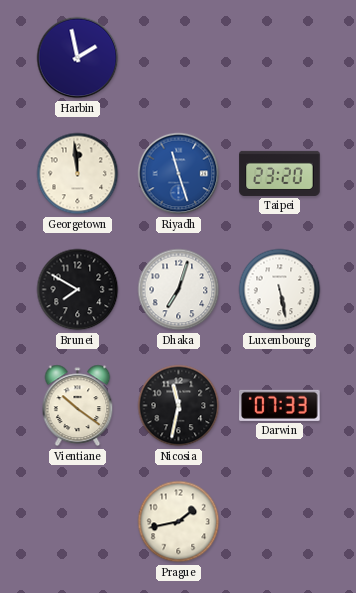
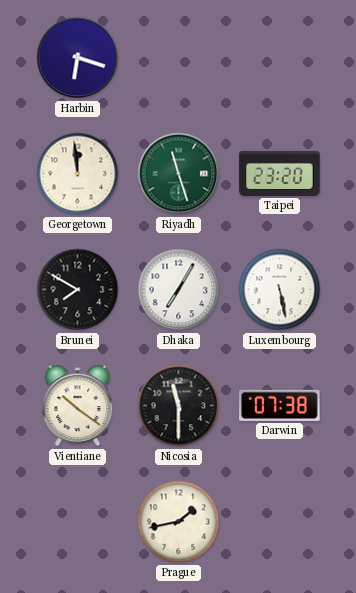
Harbin: 1:58 -> 6:18
Riyadh dial: blue -> green
Dhaka: 7:03 -> 7:05
Nicosia: 11:32 -> 11:30
Darwin: 07:33 -> 07:38
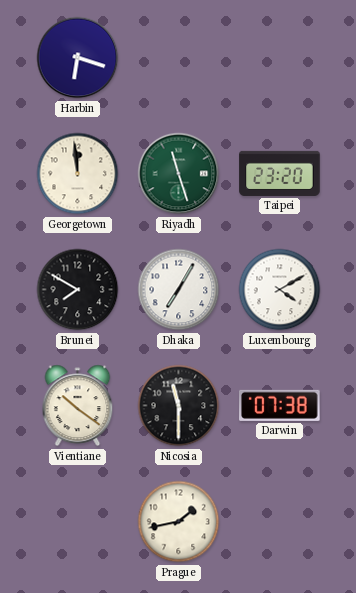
Luxembourg: 5:28 -> 4:10
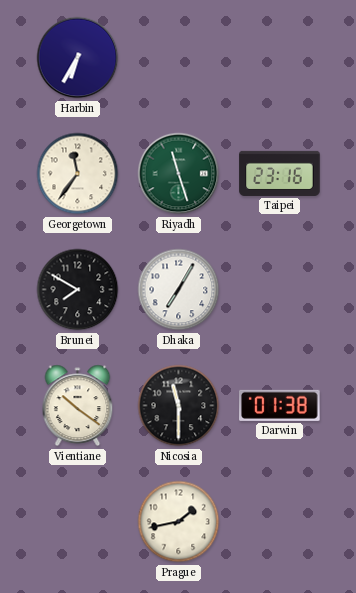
Harbin: 6:18 -> 6:35
Georgetown: 11:59 -> 11:36
Taipei: 23:20 -> 23:16
Luxembourg: 4:10 -> none
Darwin: 07:38 -> 01:38
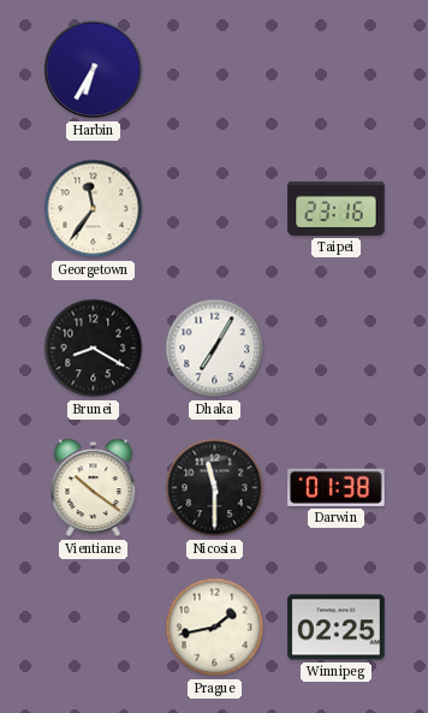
Riyadh: 11:27 -> none
Brunei: 7:50 -> 8:20
Winnipeg: none -> 02:25
